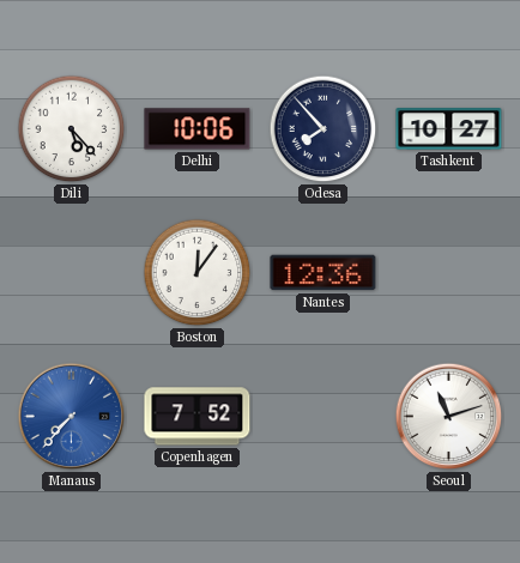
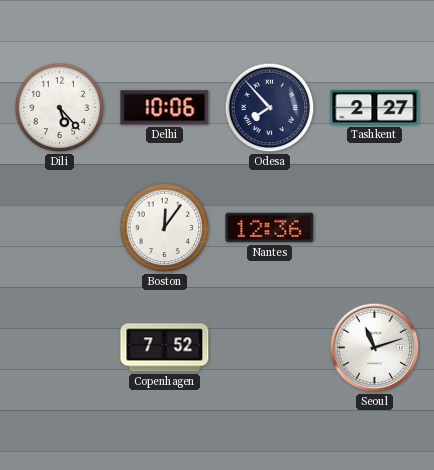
Tashkent: 10:27 -> 2:27
Manaus: 7:37 -> none
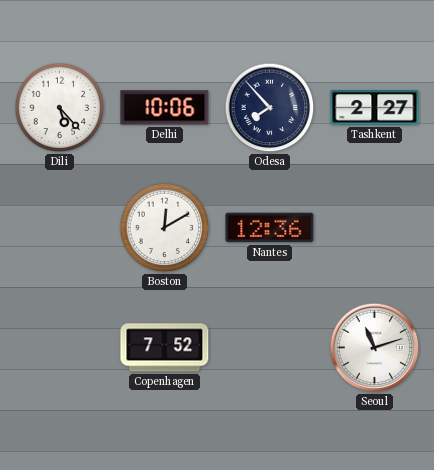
Boston: 12:06 -> 12:10
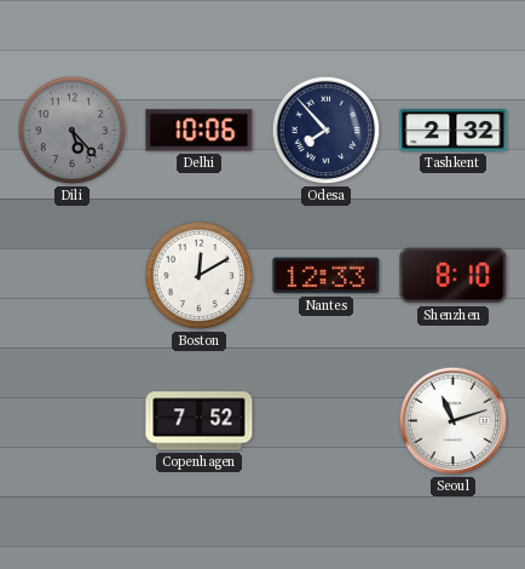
Dili dial: white -> grey
Tashkent: 2:27 -> 2:32
Nantes: 12:36 -> 12:33
Shenzhen: none -> 8:10
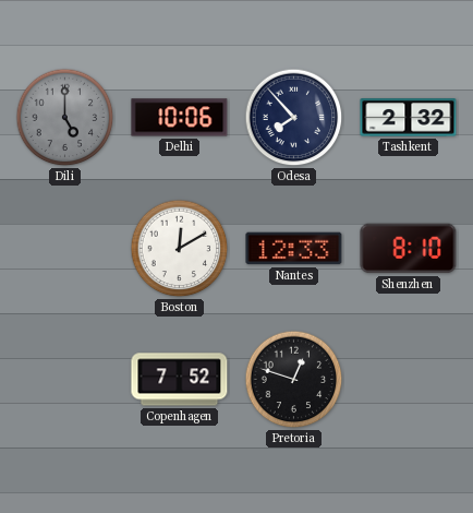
Dili: 5:23 -> 5:00
Pretoria: none -> 12:48
Seoul: 11:12 -> none
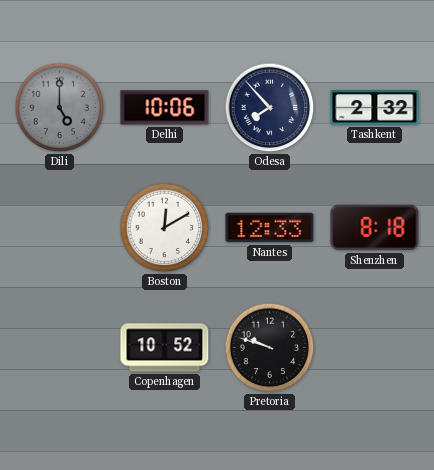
Shenzhen: 8:10 -> 8:18
Copenhagen: 7:52 -> 10:52
Pretoria: 12:48 -> 9:48
